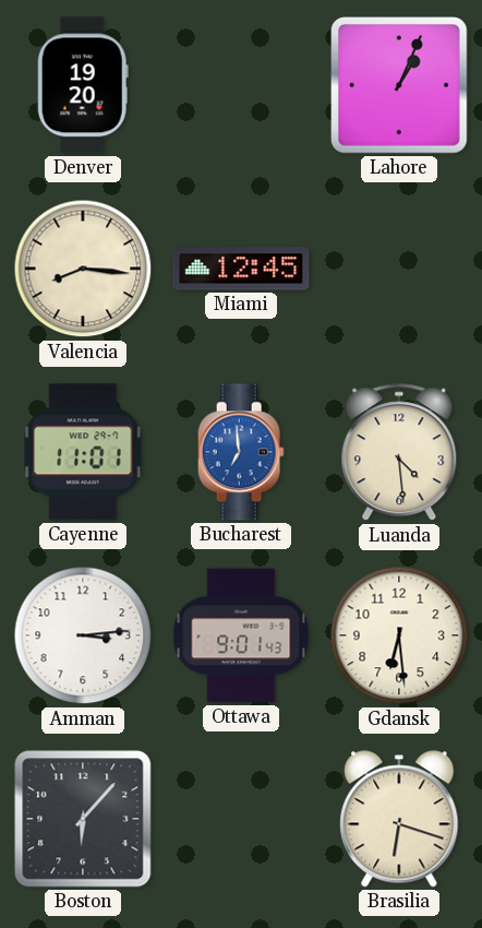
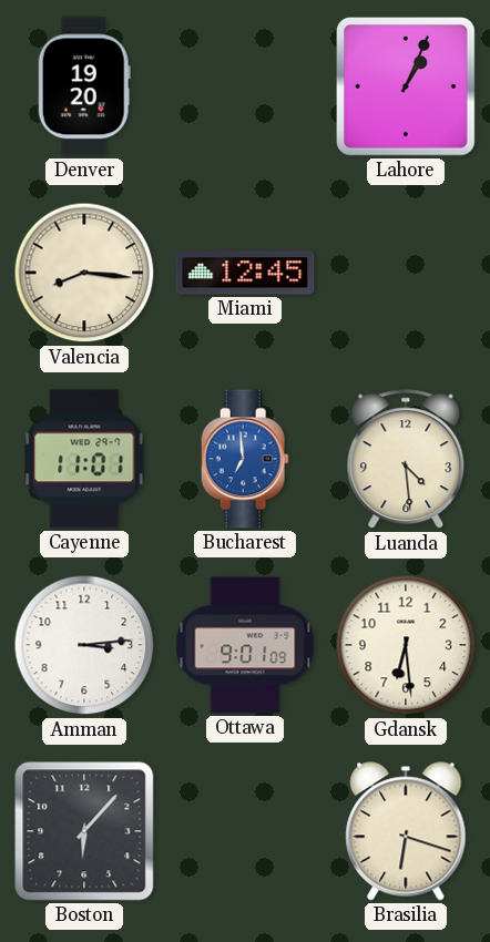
Ottawa: 9:01:43 -> 9:01:09
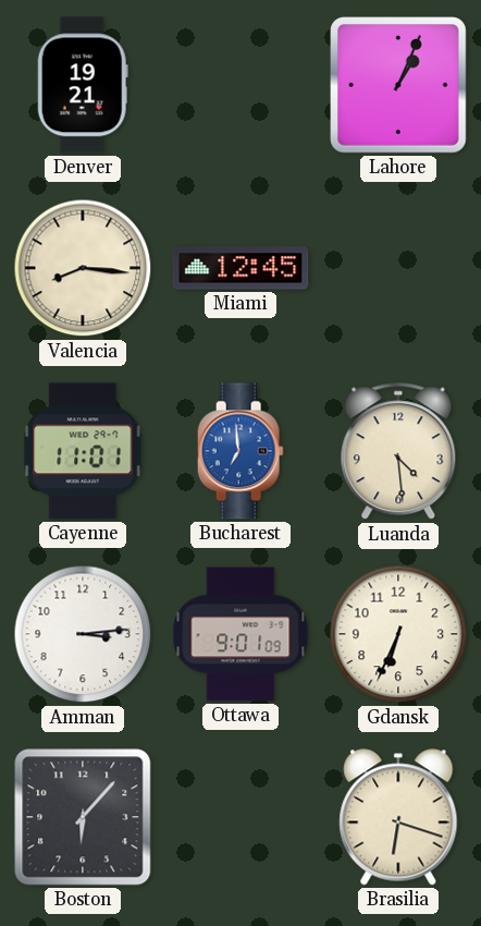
Denver: 19:20 -> 19:21
Gdansk: 6:29 -> 6:34
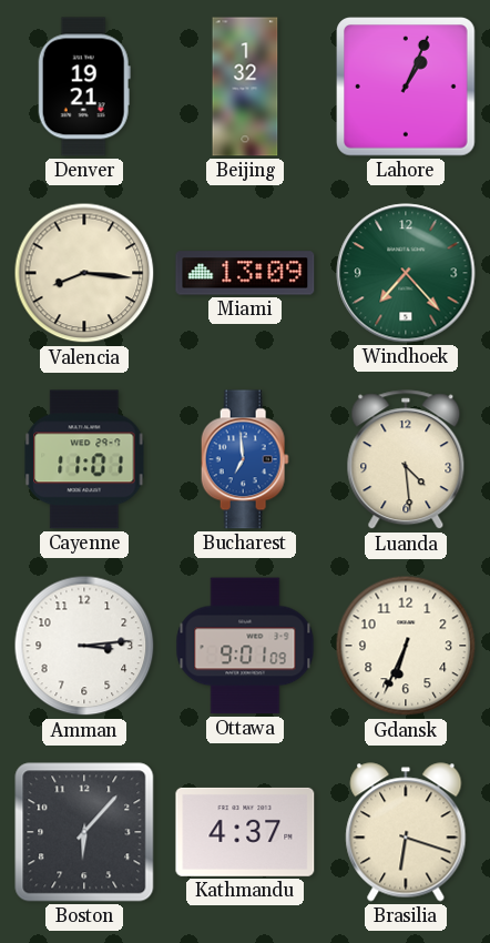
Beijing: none -> 1:32
Miami: 12:45 -> 13:09
Windhoek: none -> 7:23
Kathmandu: none -> 4:37
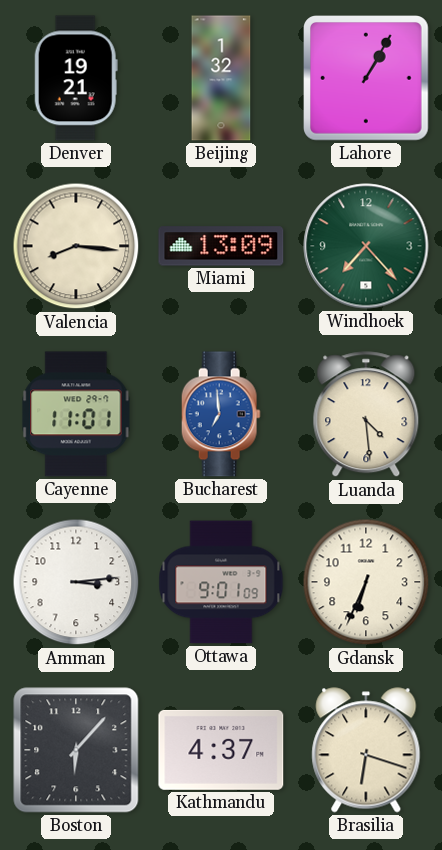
Lahore: 1:04 -> 1:05
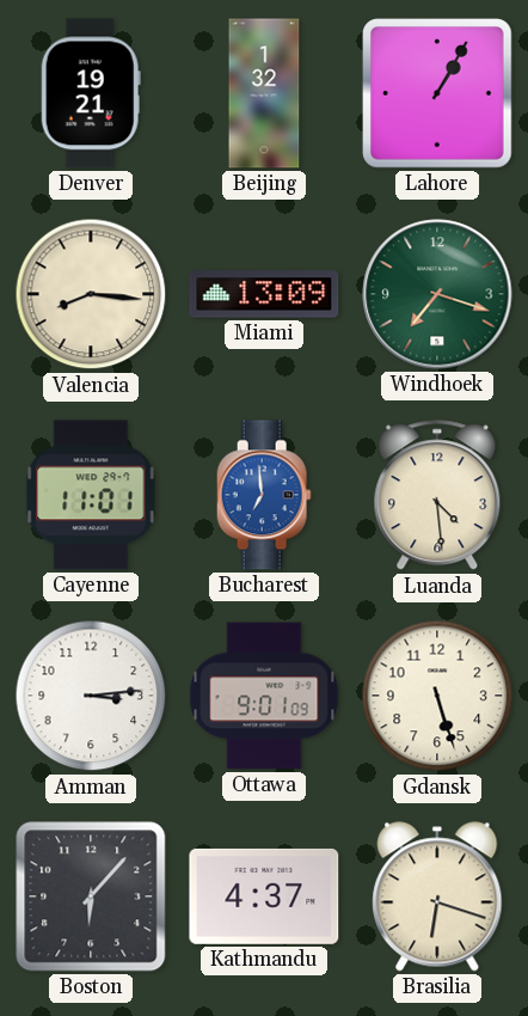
Windhoek: 7:23 -> 7:18
Gdansk: 6:34 -> 5:27
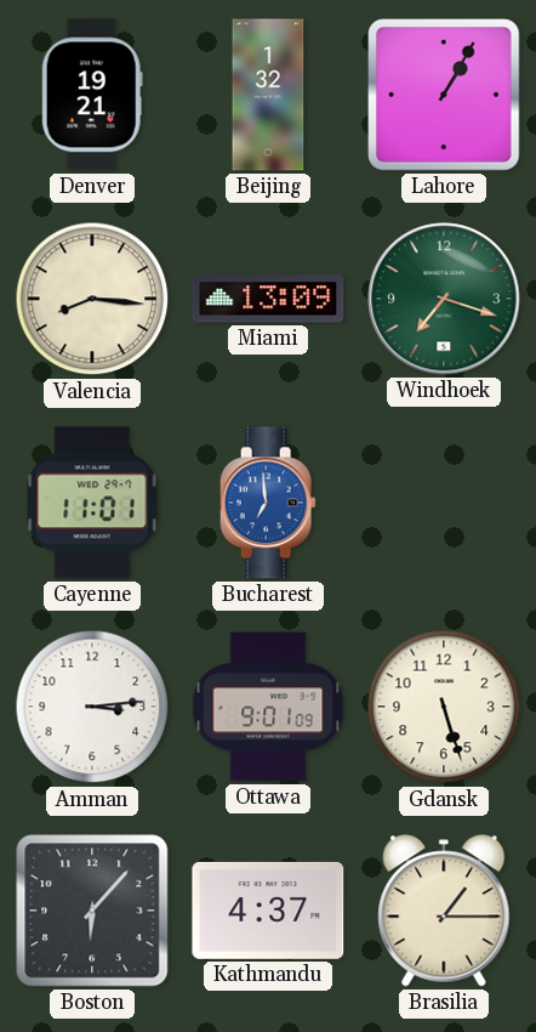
Luanda: 4:29 -> none
Brasilia: 6:18 -> 1:15
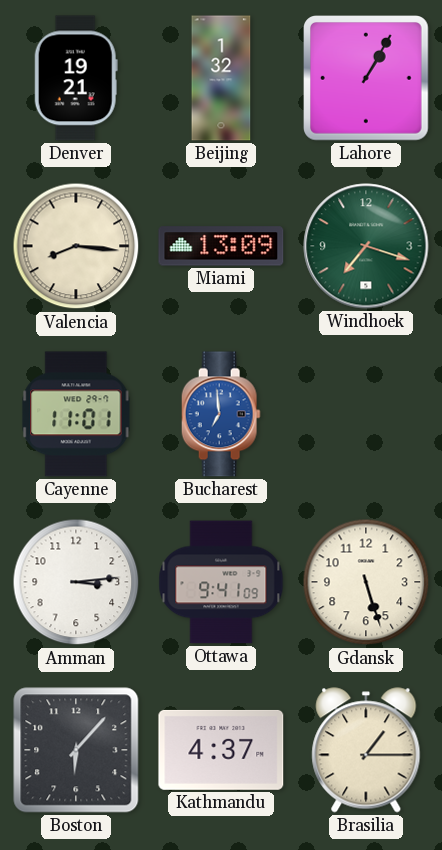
Ottawa: 9:01 -> 9:41
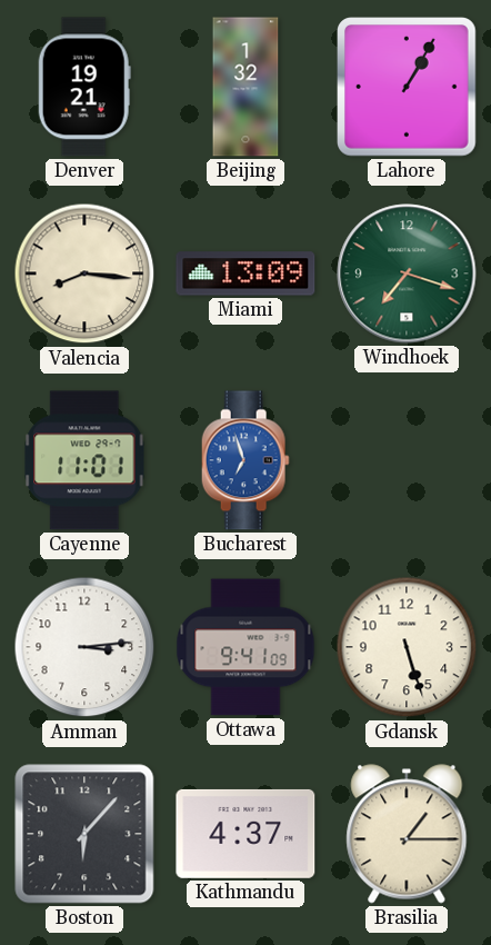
Bucharest: 6:59 -> 6:57
